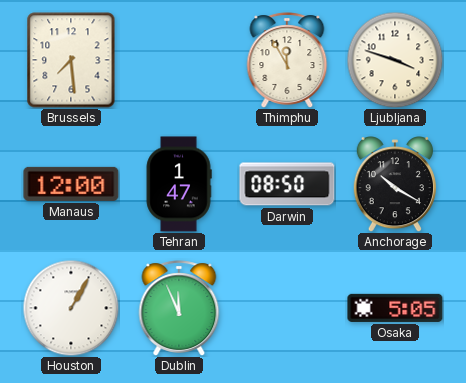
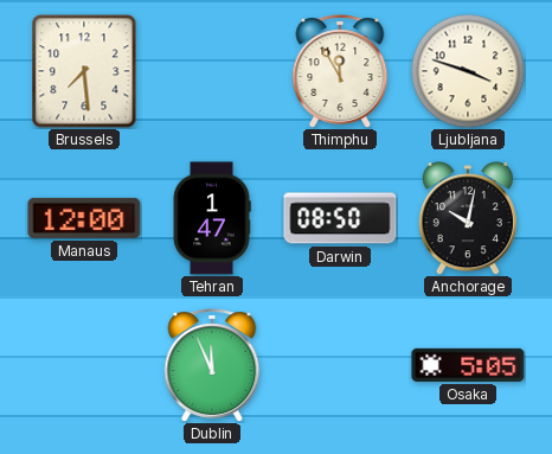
Anchorage: 10:20 -> 10:02
Houston: 1:05 -> none
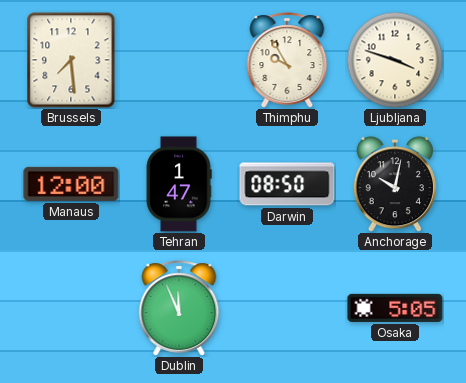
Thimphu: 11:55 -> 9:55
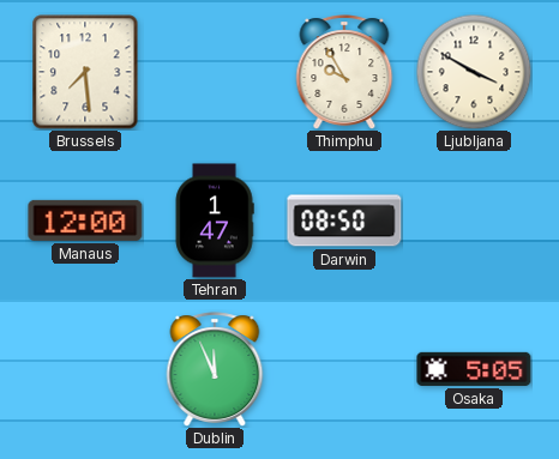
Ljubljana: 3:48 -> 3:50
Anchorage: 10:02 -> none
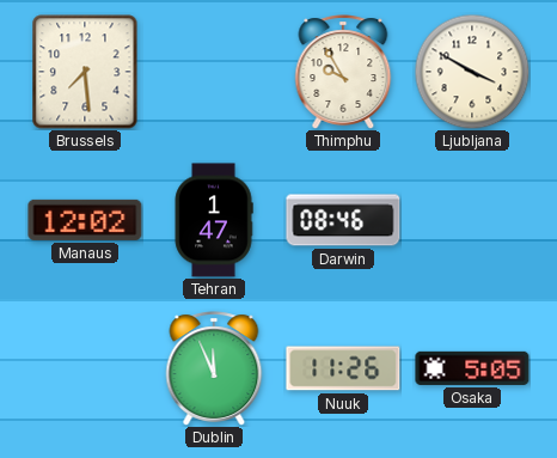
Manaus: 12:00 -> 12:02
Darwin: 08:50 -> 08:46
Nuuk: none -> 11:26
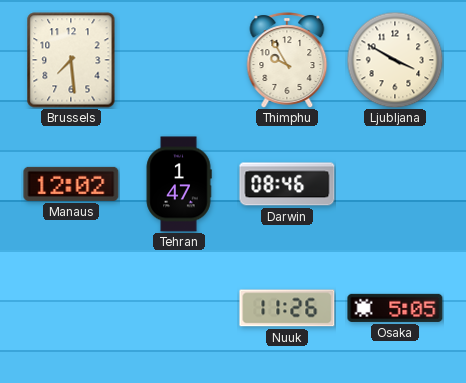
Dublin: 11:56 -> none
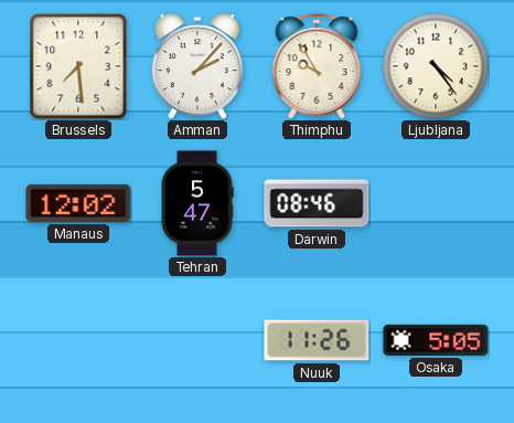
Amman: none -> 2:07
Ljubljana: 3:50 -> 4:24
Tehran: 1:47 -> 5:47
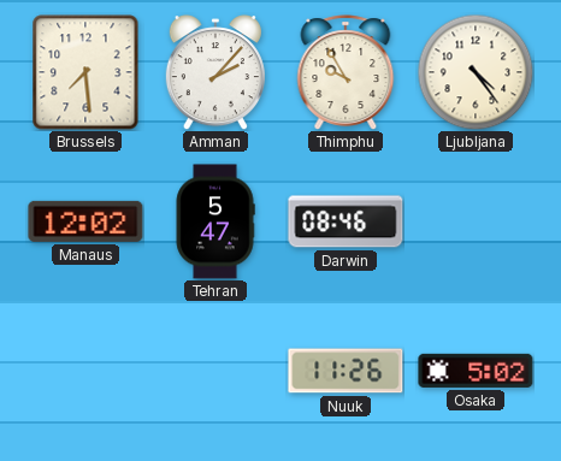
Osaka: 5:05 -> 5:02
